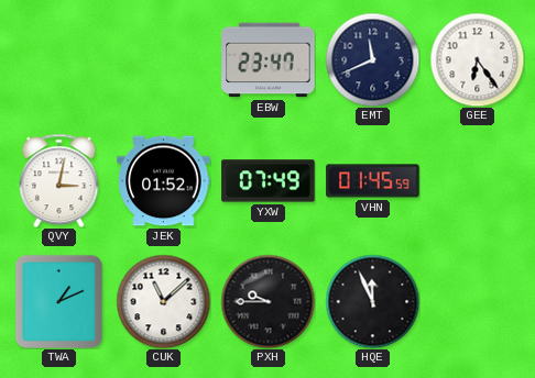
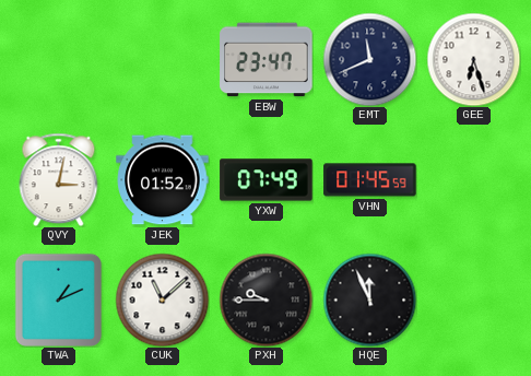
GEE: 6:24 -> 6:27
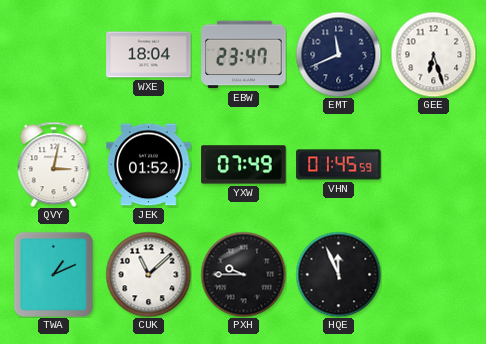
WXE: none -> 18:04
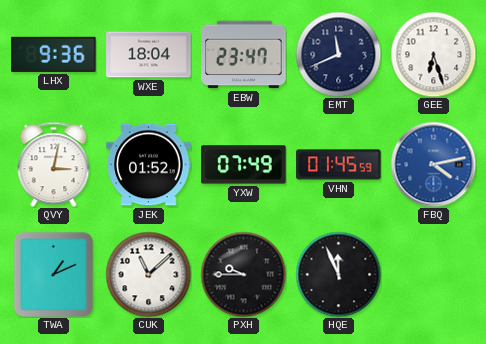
LHX: none -> 9:36
FBQ: none -> 4:13
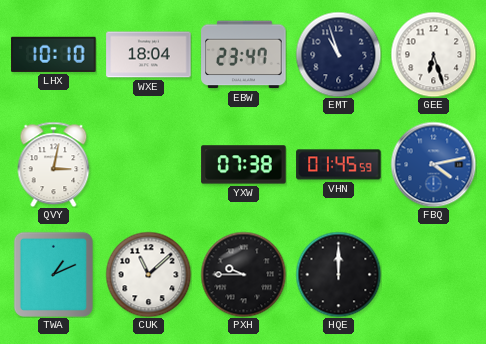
LHX: 9:36 -> 10:10
EMT: 11:41 -> 10:57
JEK: 01:52 -> none
YXW: 07:49 -> 07:38
HQE: 11:56 -> 12:00
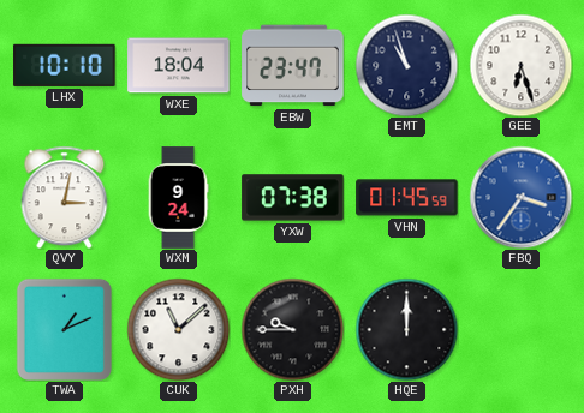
WXM: none -> 9:24
FBQ: 4:13 -> 3:36
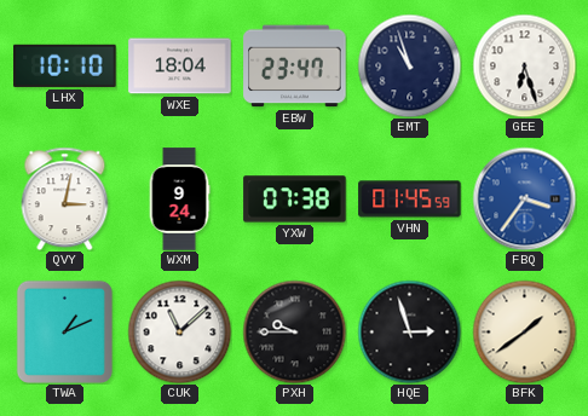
HQE: 12:00 -> 2:57
BFK: none -> 1:39
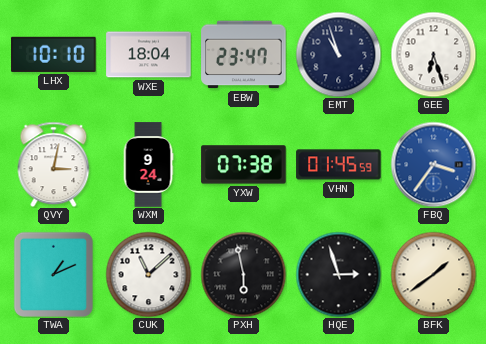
PXH: 9:45 -> 5:58
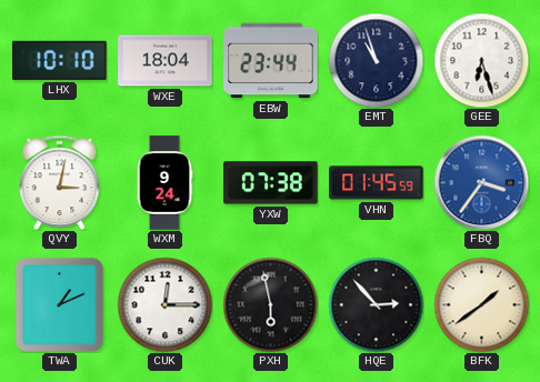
EBW: 23:47 -> 23:44
CUK: 11:08 -> 12:15
HQE: 2:57 -> 2:53
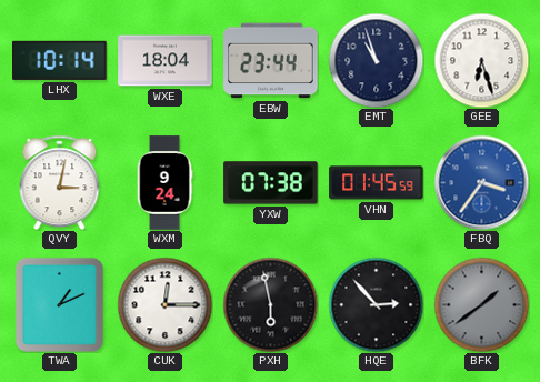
LHX: 10:10 -> 10:14
BFK dial: cream -> grey
